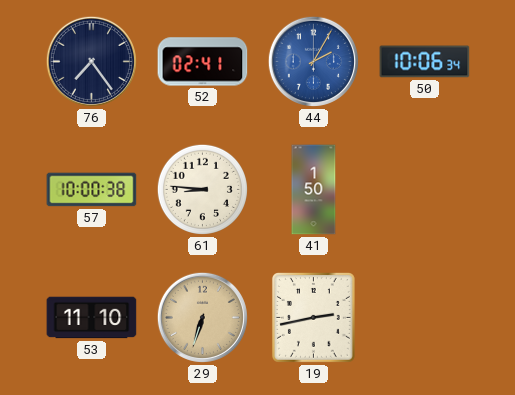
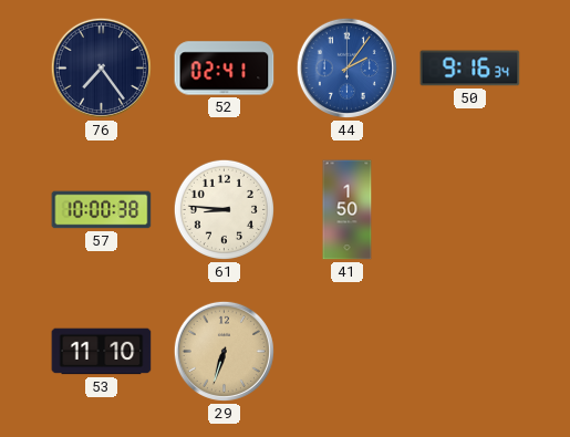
44: 2:05 -> 2:06
50: 10:06 -> 9:16
19: 2:43 -> none
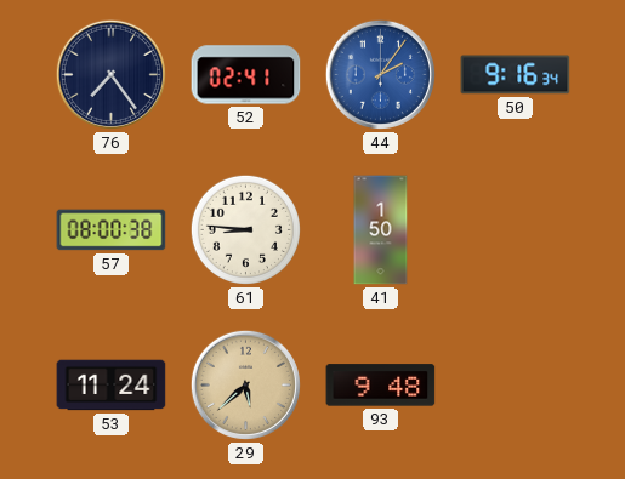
57: 10:00 -> 08:00
53: 11:10 -> 11:24
29: 6:33 -> 5:38
93: none -> 9:48
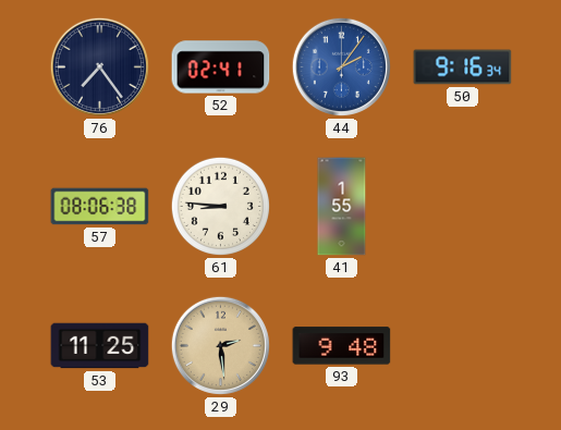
57: 08:00 -> 08:06
41: 1:50 -> 1:55
53: 11:24 -> 11:25
29: 5:38 -> 2:29
